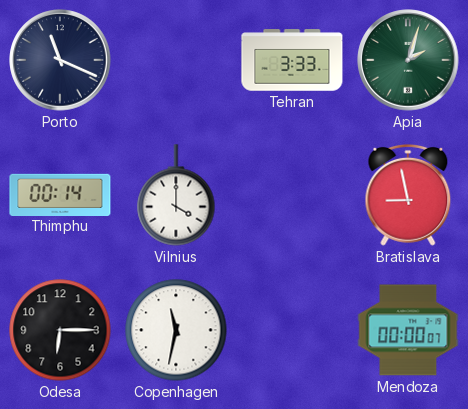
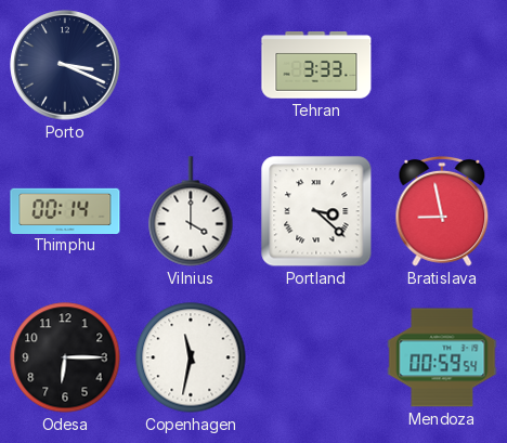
Porto: 11:19 -> 3:19
Apia: 2:03 -> none
Portland: none -> 3:22
Mendoza: 00:00 -> 00:59
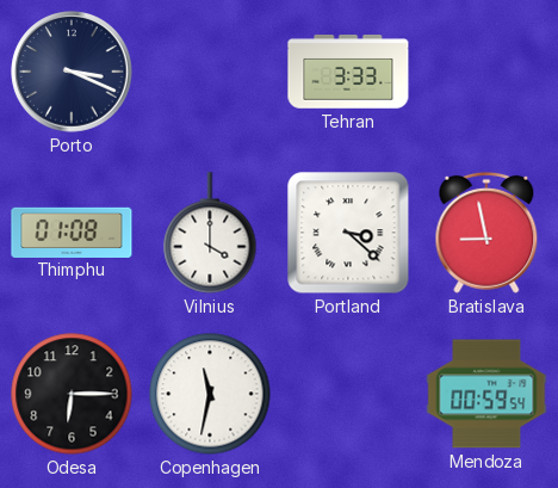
Thimphu: 00:14 -> 01:08
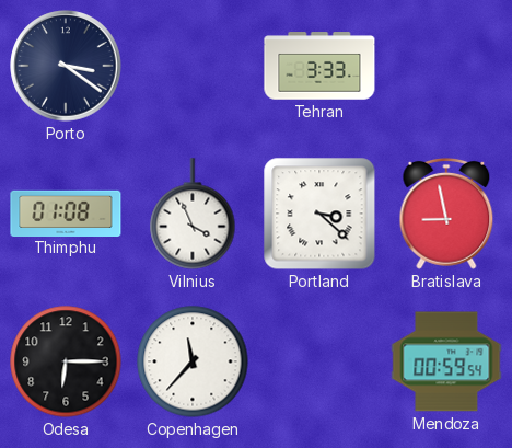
Porto: 3:19 -> 3:21
Vilnius: 4:00 -> 3:56
Copenhagen: 11:32 -> 11:37
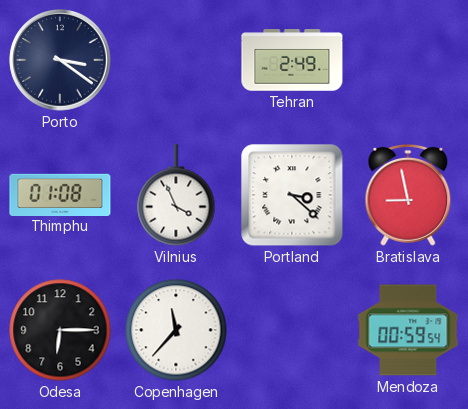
Tehran: 3:33 -> 2:49
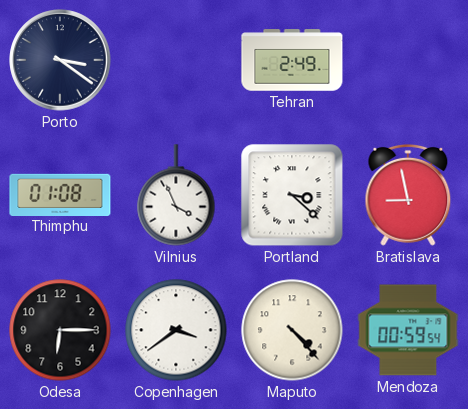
Copenhagen: 11:37 -> 3:39
Maputo: none -> 4:23
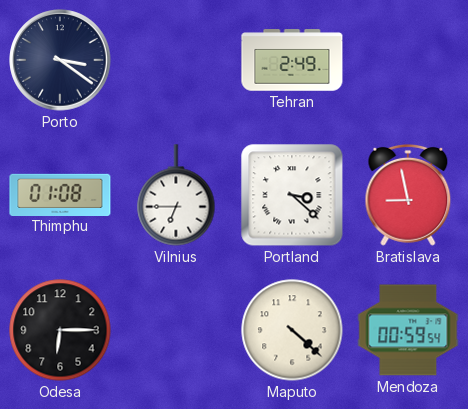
Vilnius: 3:56 -> 6:45
Copenhagen: 3:39 -> none
Maputo: 4:23 -> 4:22
